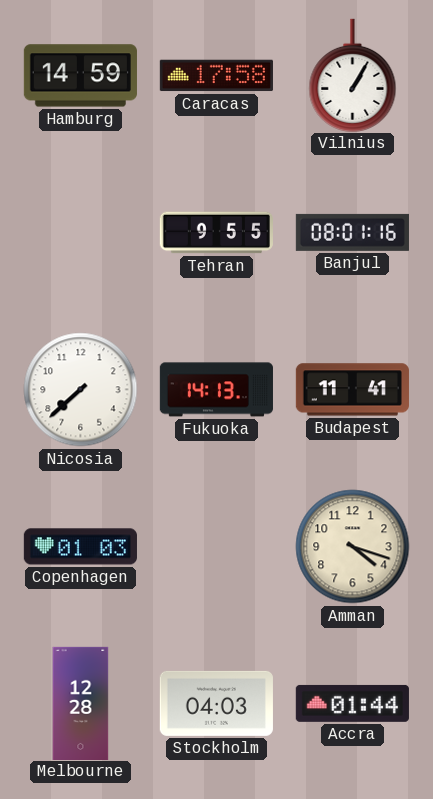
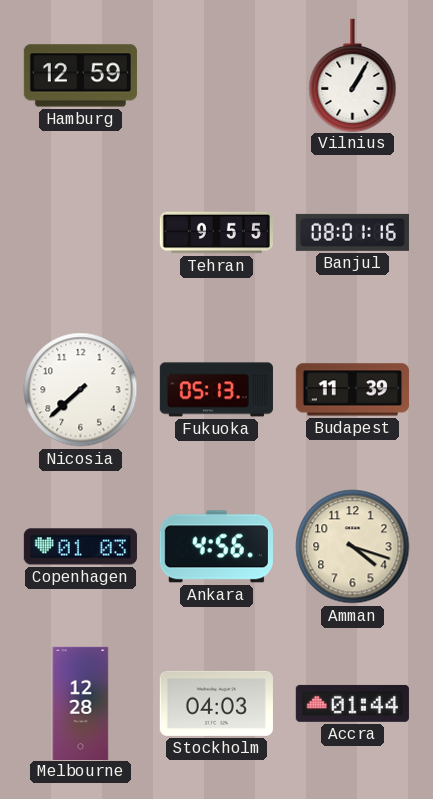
Hamburg: 14:59 -> 12:59
Caracas: 17:58 -> none
Fukuoka: 14:13 -> 05:13
Budapest: 11:41 -> 11:39
Ankara: none -> 4:56
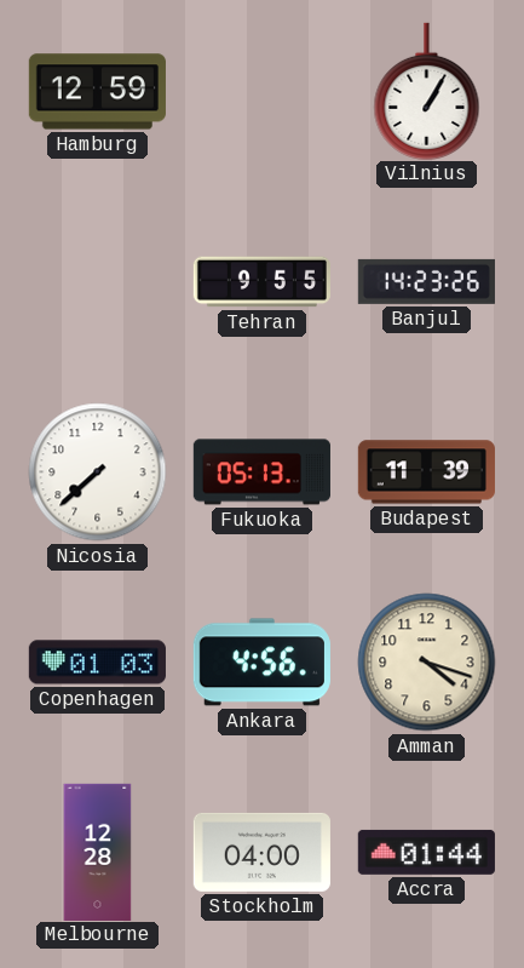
Banjul: 08:01 -> 14:23
Stockholm: 04:03 -> 04:00
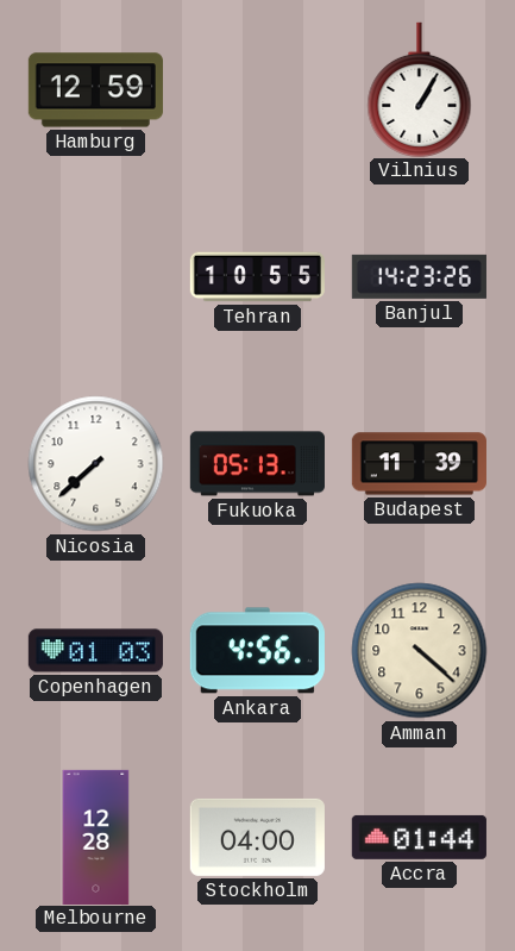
Tehran: 9:55 -> 10:55
Amman: 4:18 -> 4:22
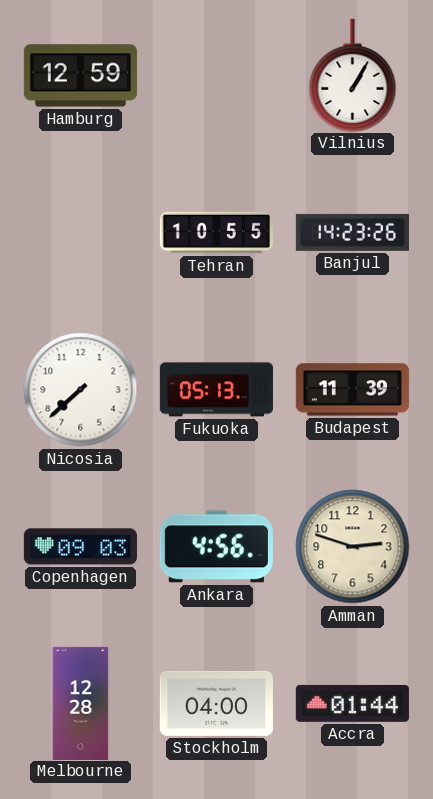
Copenhagen: 01:03 -> 09:03
Amman: 4:22 -> 2:48
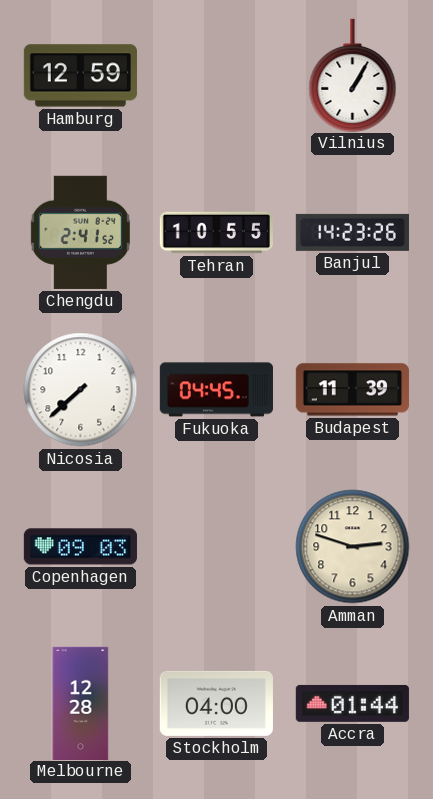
Chengdu: none -> 2:41
Fukuoka: 05:13 -> 04:45
Ankara: 4:56 -> none
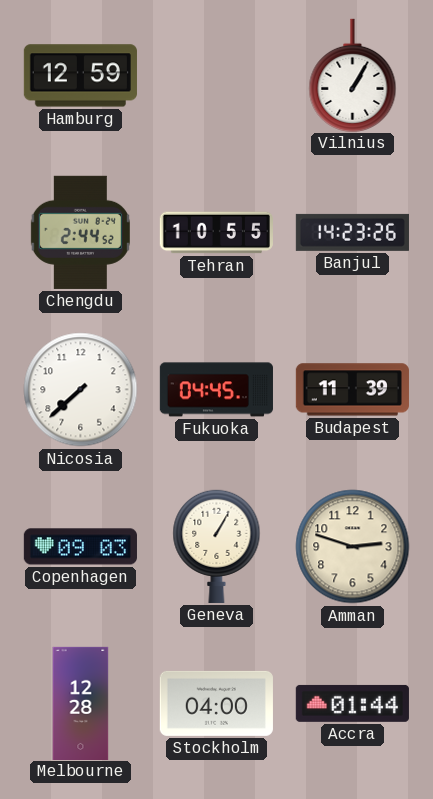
Chengdu: 2:41 -> 2:44
Geneva: none -> 1:05
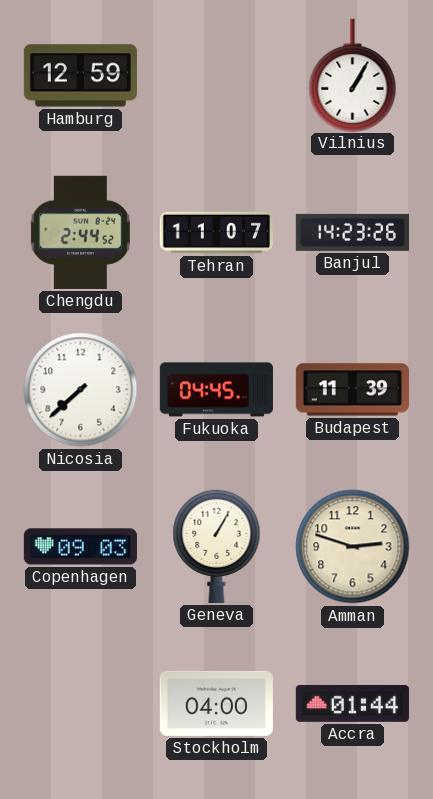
Tehran: 10:55 -> 11:07
Melbourne: 12:28 -> none
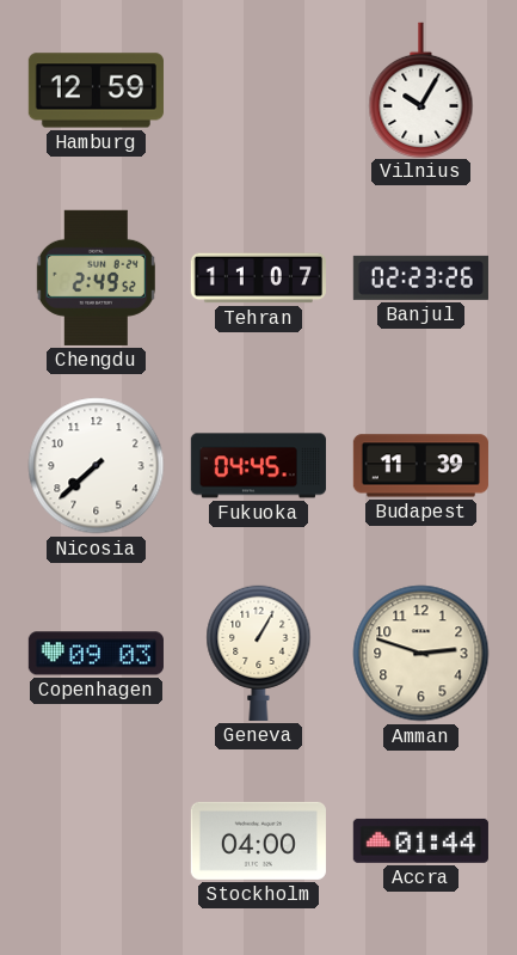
Vilnius: 1:05 -> 10:05
Chengdu: 2:44 -> 2:49
Banjul: 14:23 -> 02:23
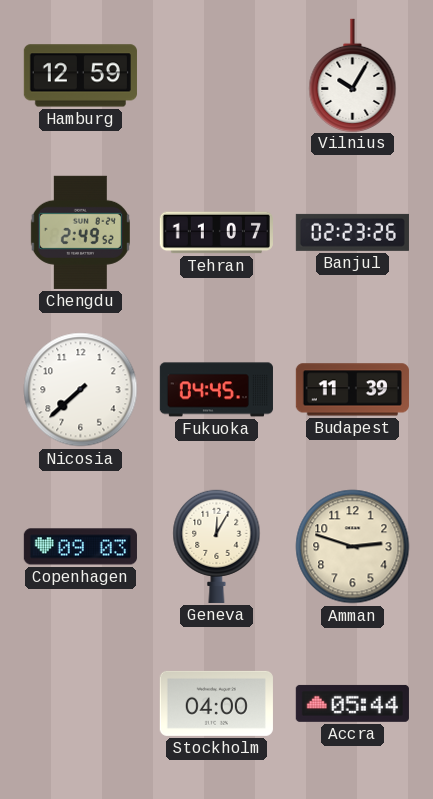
Geneva: 1:05 -> 12:05
Accra: 01:44 -> 05:44
